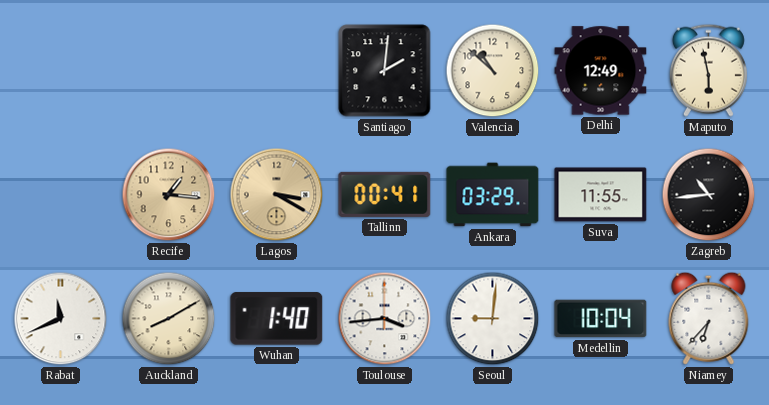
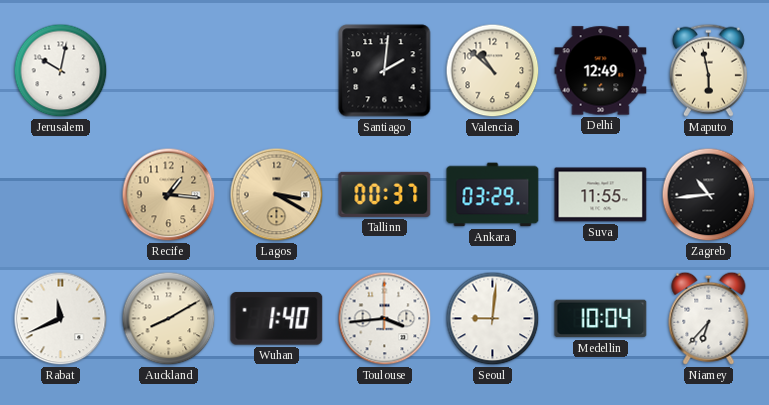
Jerusalem: none -> 10:02
Tallinn: 00:41 -> 00:37
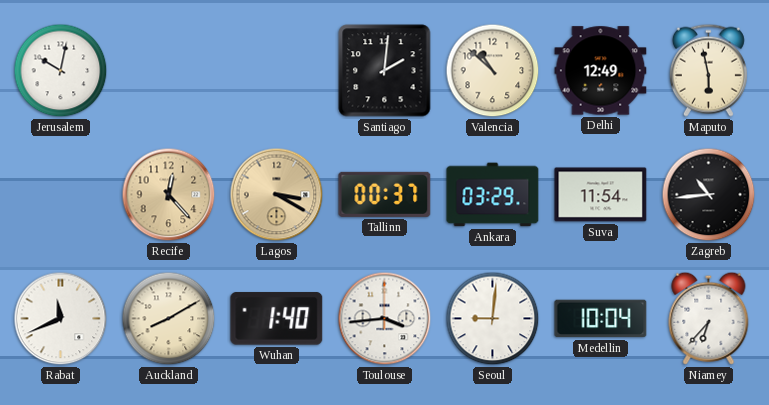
Recife: 1:16 -> 12:23
Suva: 11:55 -> 11:54
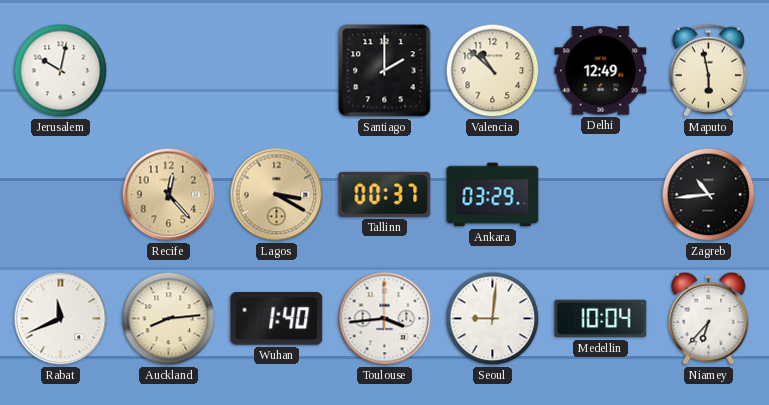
Santiago: 2:01 -> 2:00
Suva: 11:54 -> none
Auckland: 8:10 -> 8:14
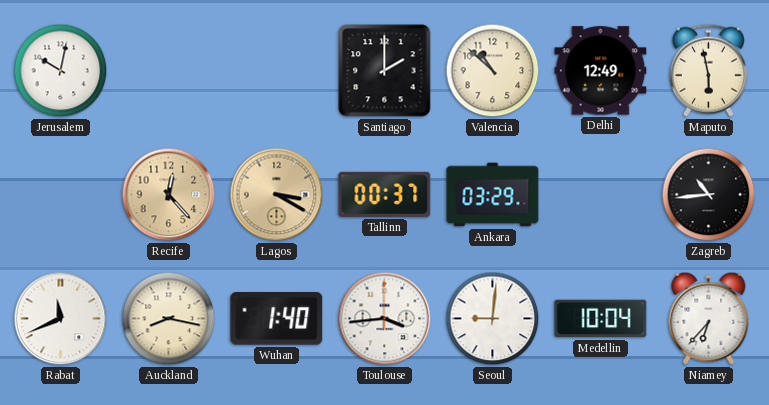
Auckland: 8:14 -> 8:17
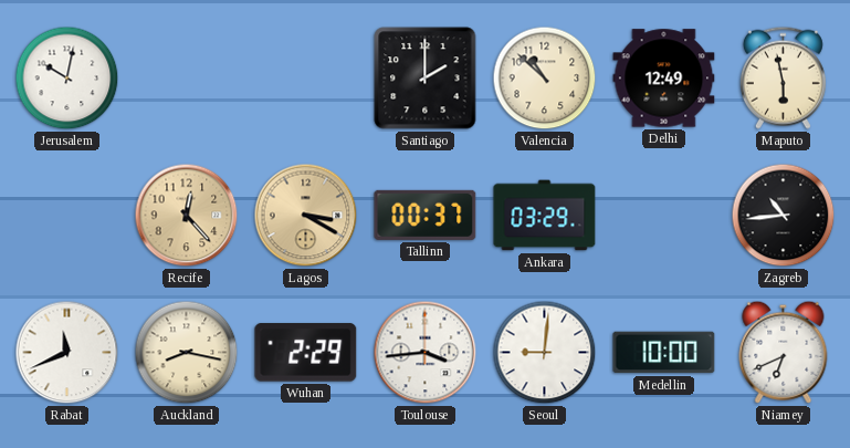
Wuhan: 1:40 -> 2:29
Medellin: 10:04 -> 10:00
Niamey: 6:37 -> 6:41
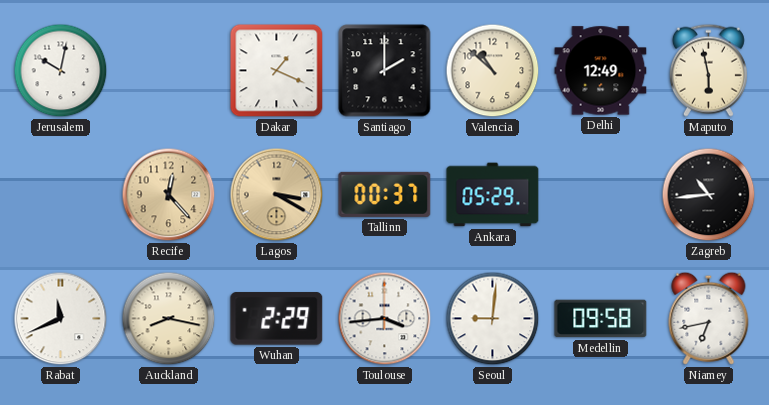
Dakar: none -> 1:19
Ankara: 03:29 -> 05:29
Medellin: 10:00 -> 09:58
Niamey: 6:41 -> 6:43
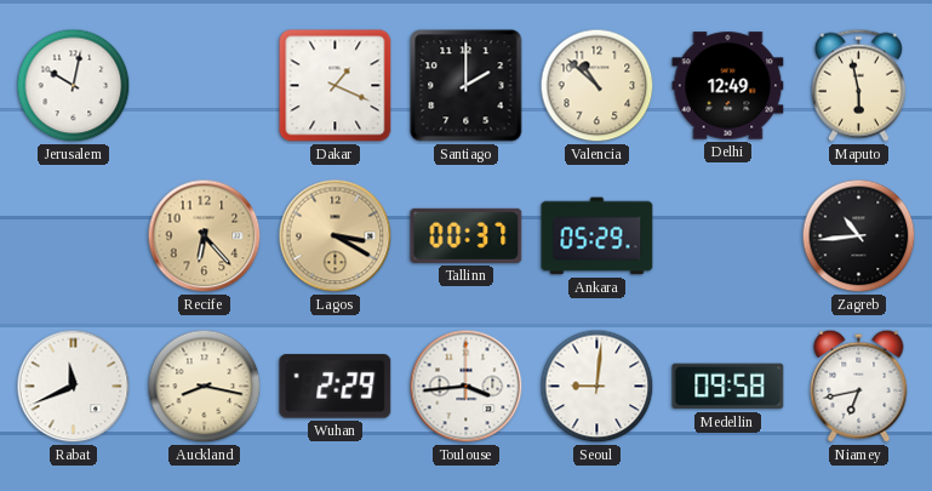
Recife: 12:23 -> 6:23
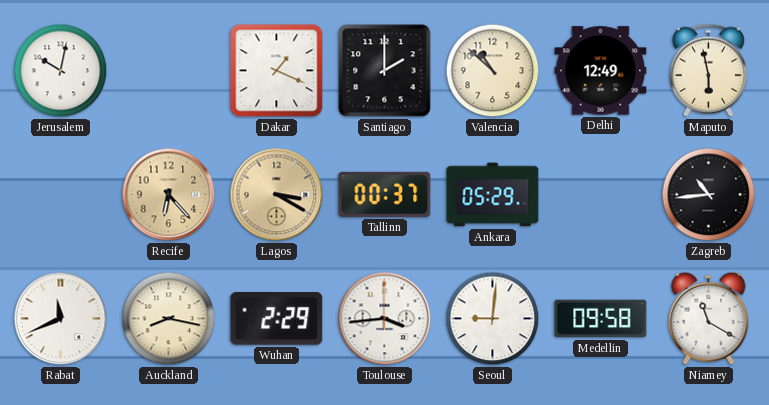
Niamey: 6:43 -> 11:20
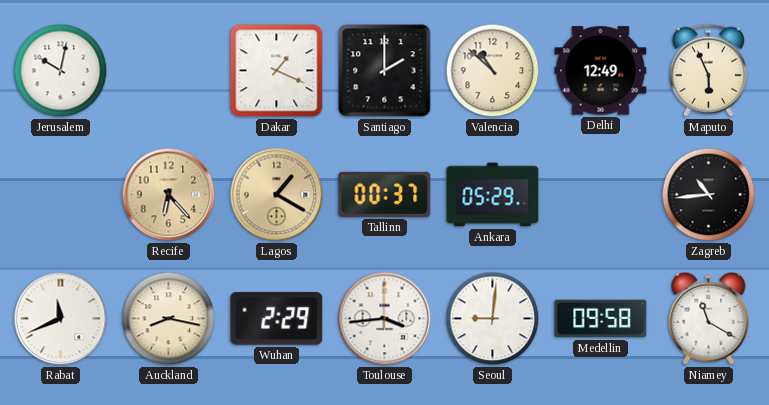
Maputo: 5:58 -> 5:56
Lagos: 3:20 -> 1:20
